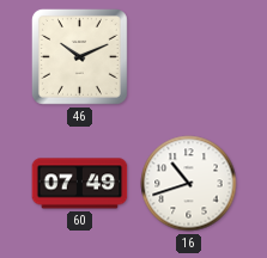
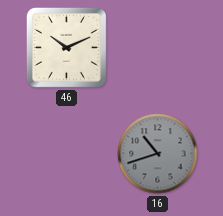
60: 07:49 -> none
16 dial: white -> grey
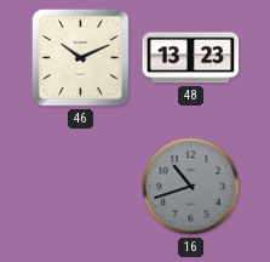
48: none -> 13:23
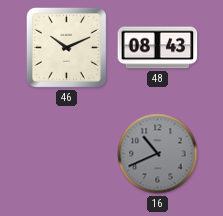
48: 13:23 -> 08:43
16: 10:42 -> 10:41
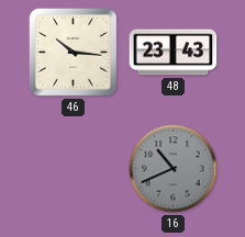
46: 10:11 -> 10:16
48: 08:43 -> 23:43
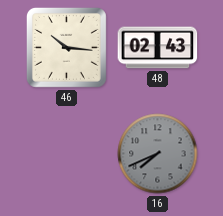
48: 23:43 -> 02:43
16: 10:41 -> 7:41
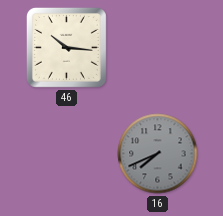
48: 02:43 -> none
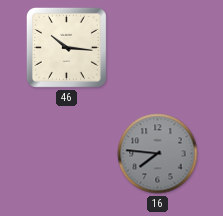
16: 7:41 -> 7:46
